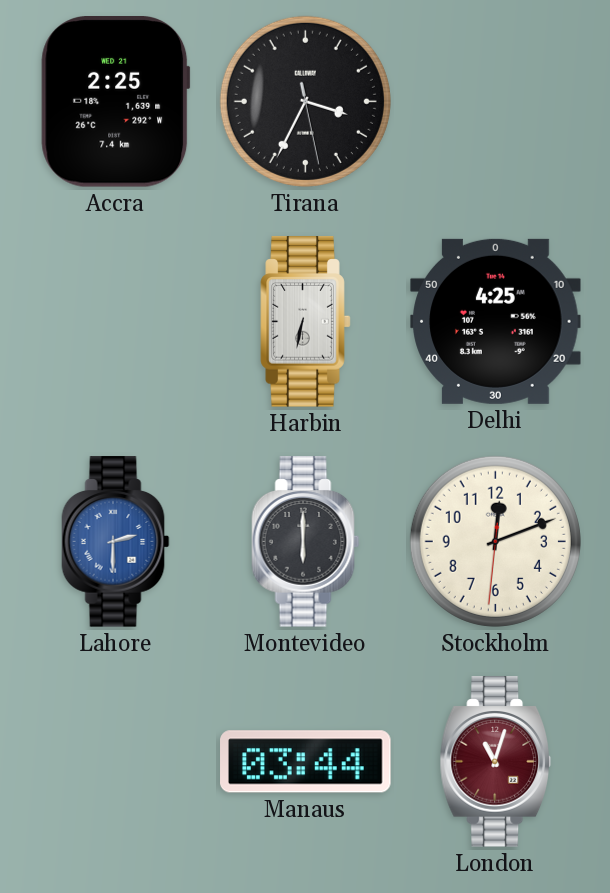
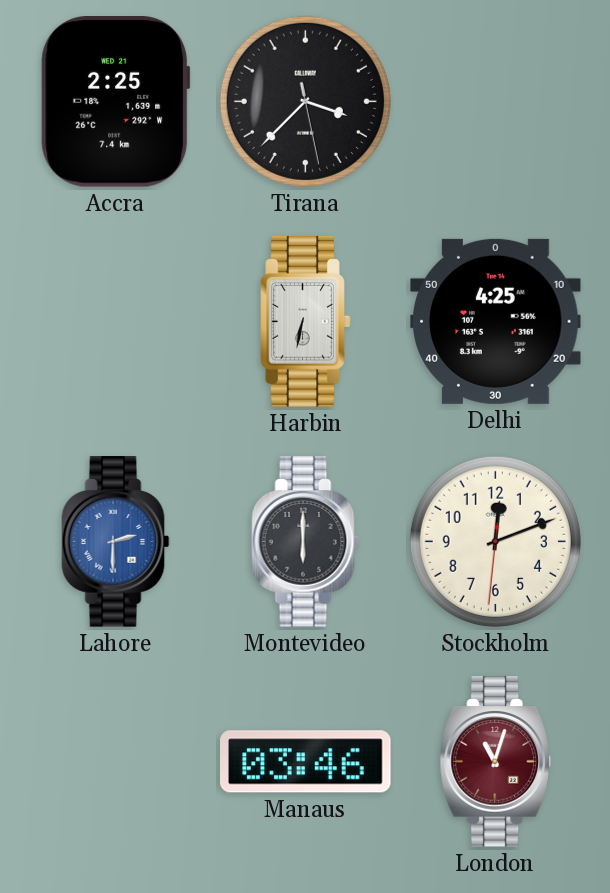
Tirana: 3:34 -> 3:37
Manaus: 03:44 -> 03:46
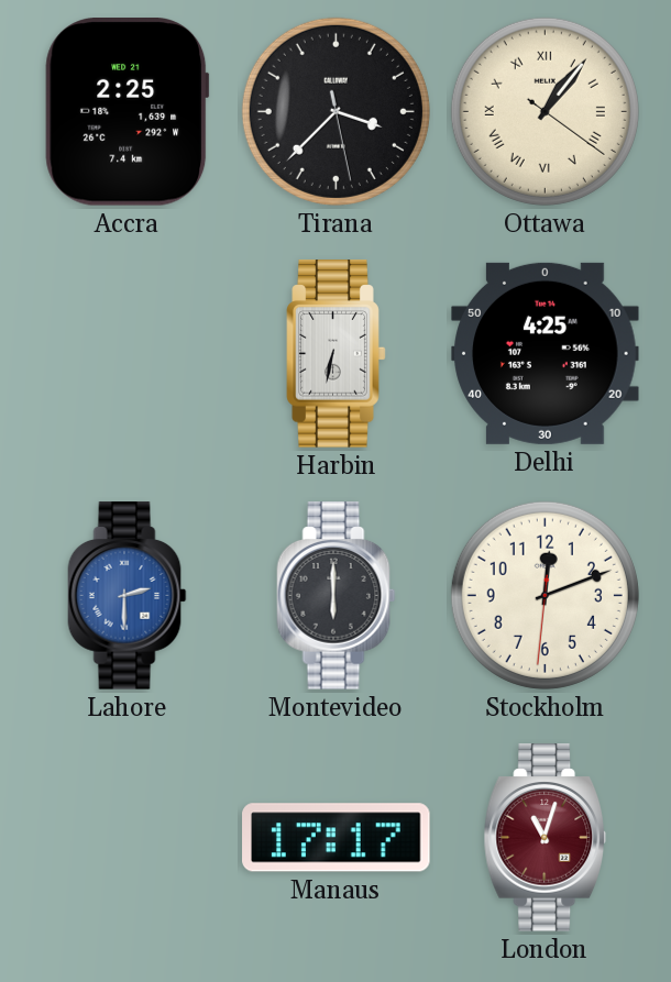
Ottawa: none -> 1:06
Manaus: 03:46 -> 17:17
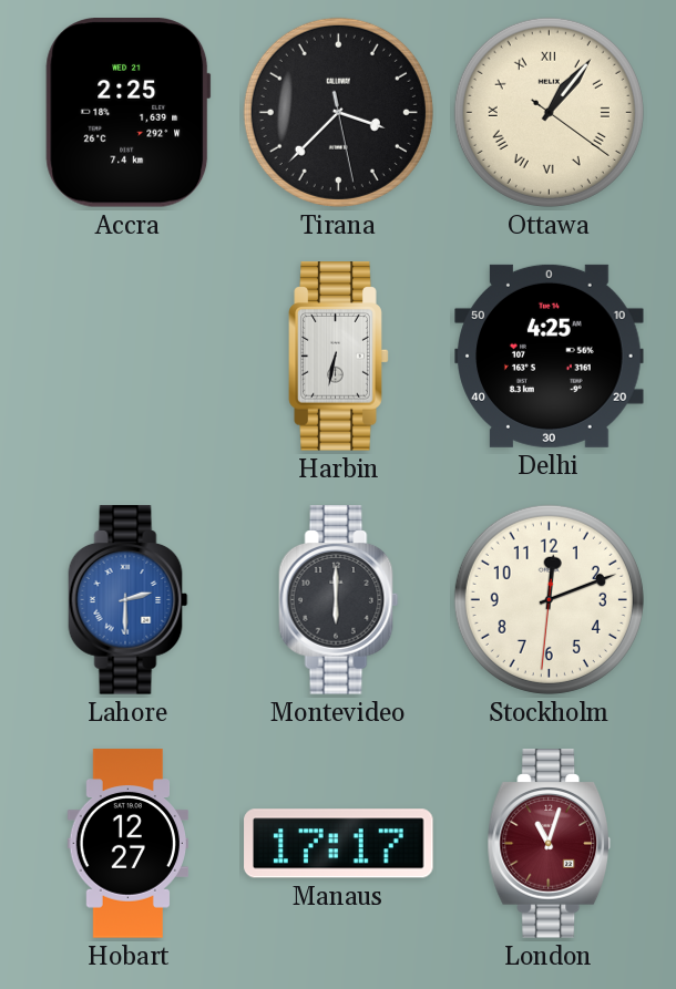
Hobart: none -> 12:27
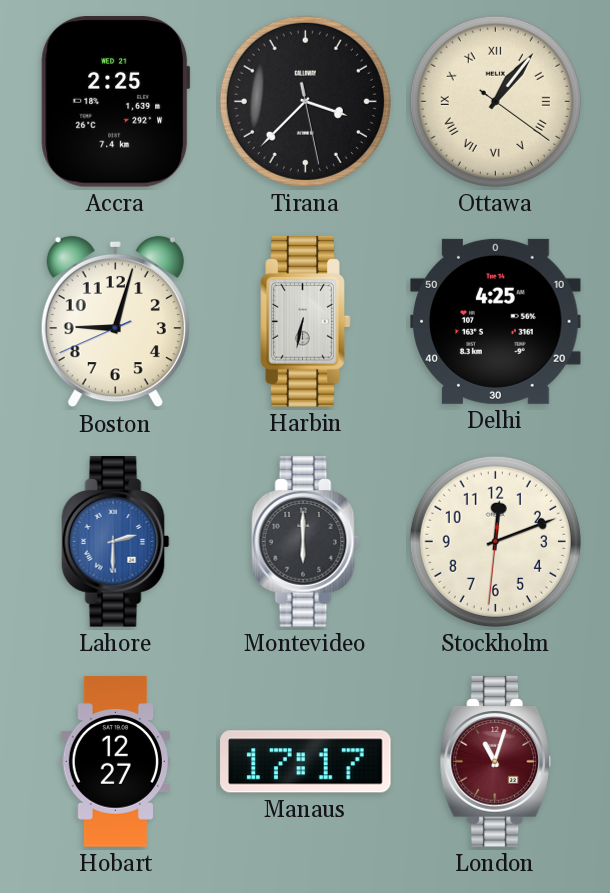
Boston: none -> 9:02
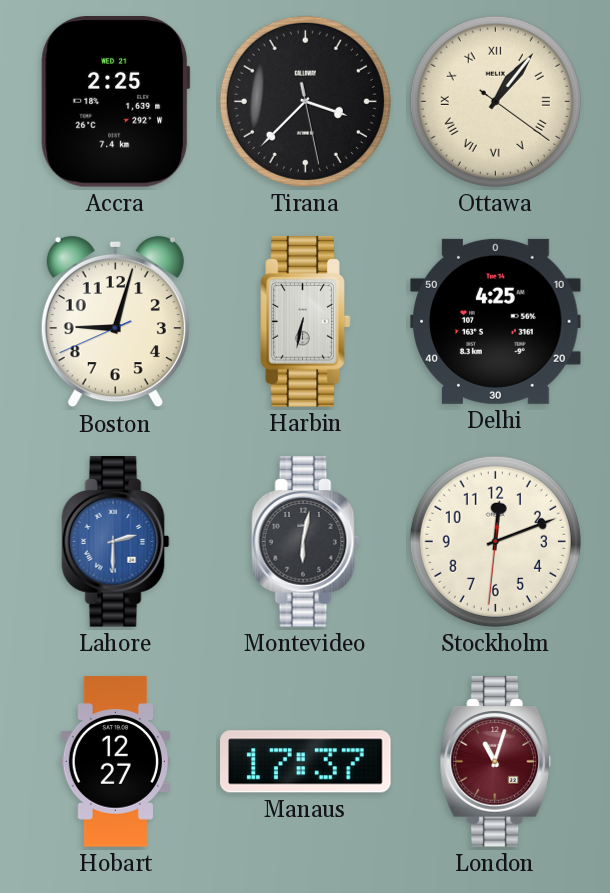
Montevideo: 6:00 -> 6:02
Manaus: 17:17 -> 17:37
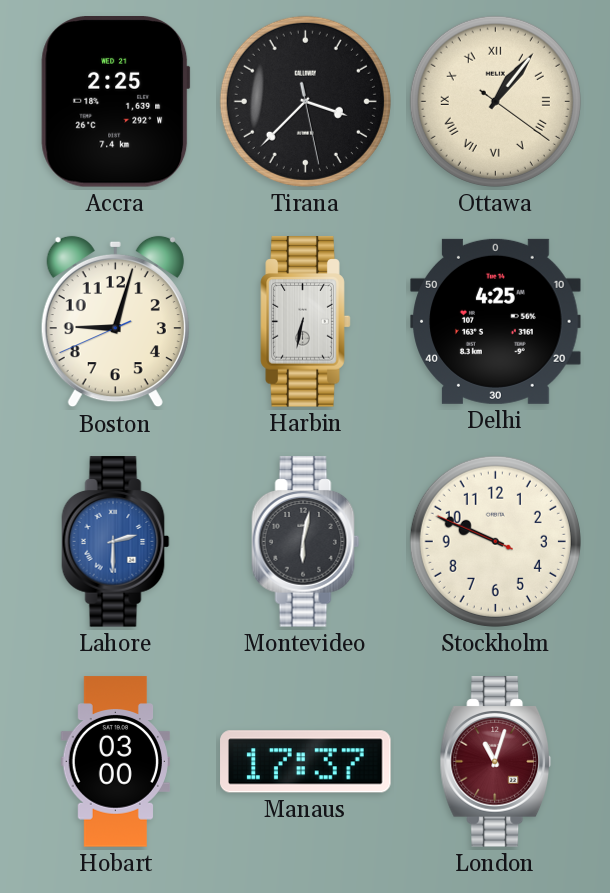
Stockholm: 12:11 -> 9:48
Hobart: 12:27 -> 03:00
